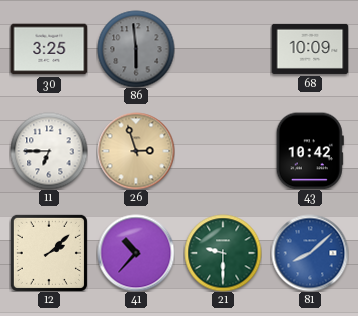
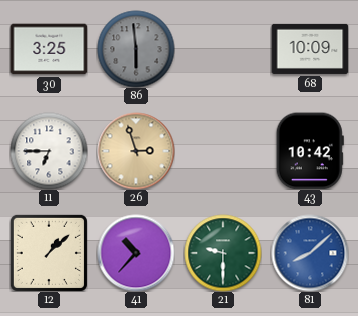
12: 2:08 -> 1:08
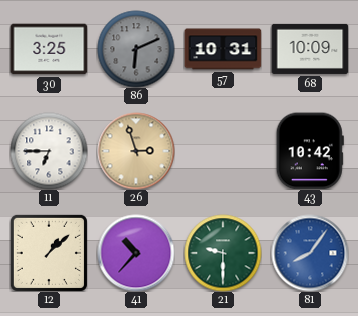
86: 5:59 -> 6:11
57: none -> 10:31
81: 8:08 -> 8:06
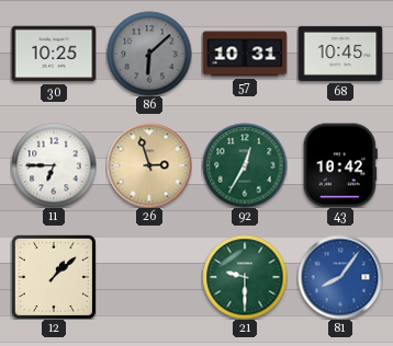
30: 3:25 -> 10:25
86: 6:11 -> 6:08
68: 10:09 -> 10:45
92: none -> 12:35
41: 10:37 -> none
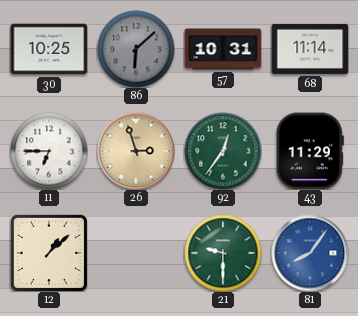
68: 10:45 -> 11:14
92: 12:35 -> 12:36
43: 10:42 -> 11:29
